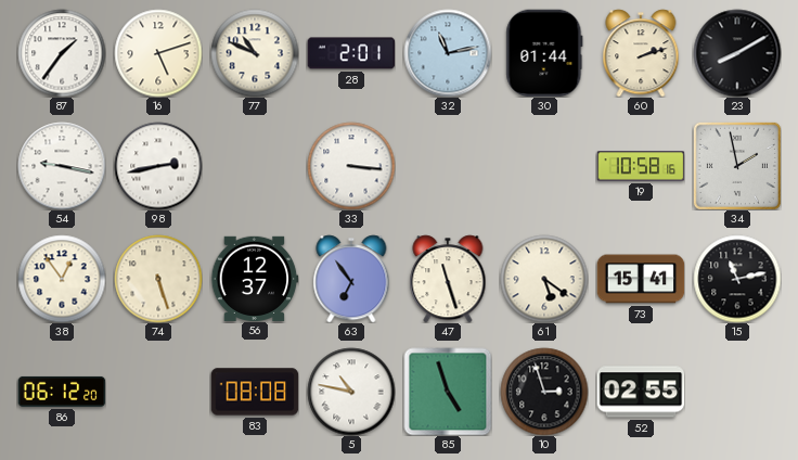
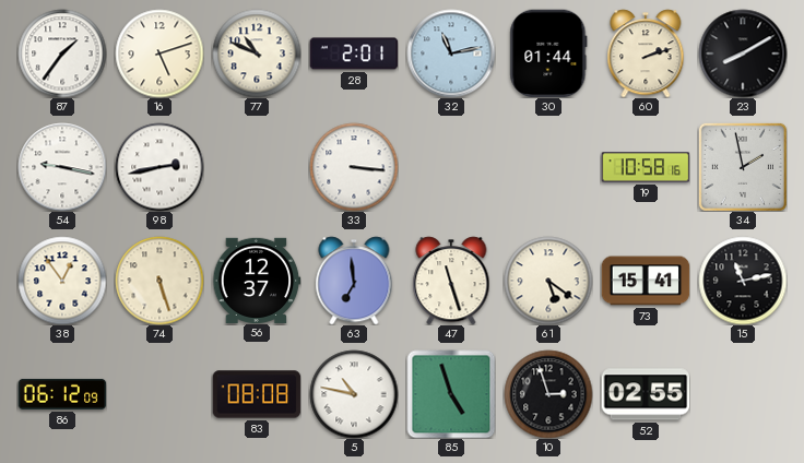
63: 6:54 -> 6:59
86: 06:12:20 -> 06:12:09
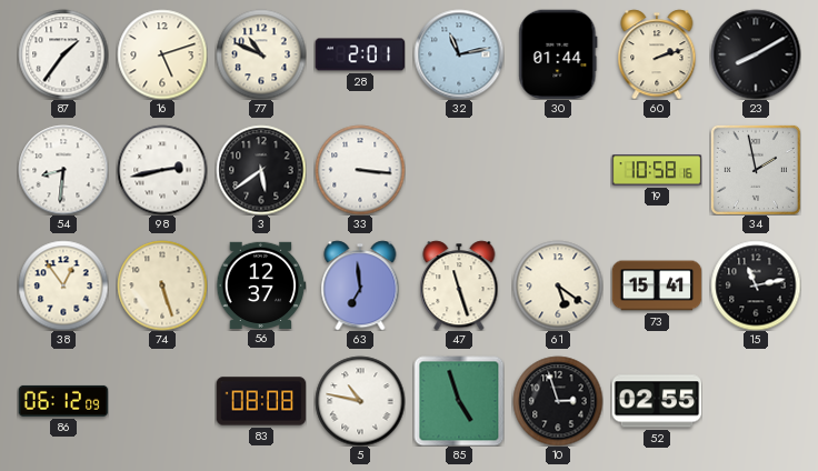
54: 9:17 -> 8:31
3: none -> 5:39
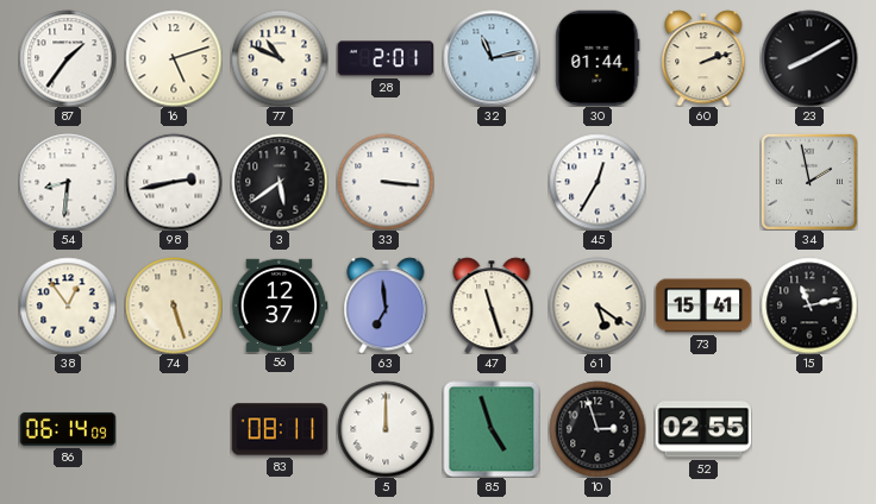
45: none -> 12:35
19: 10:58 -> none
86: 06:12 -> 06:14
83: 08:08 -> 08:11
5: 10:47 -> 12:00
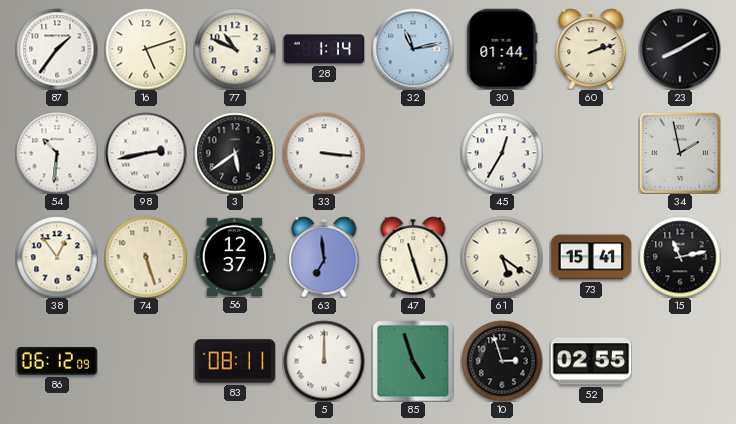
28: 2:01 -> 1:14
54: 8:31 -> 10:31
86: 06:14 -> 06:12
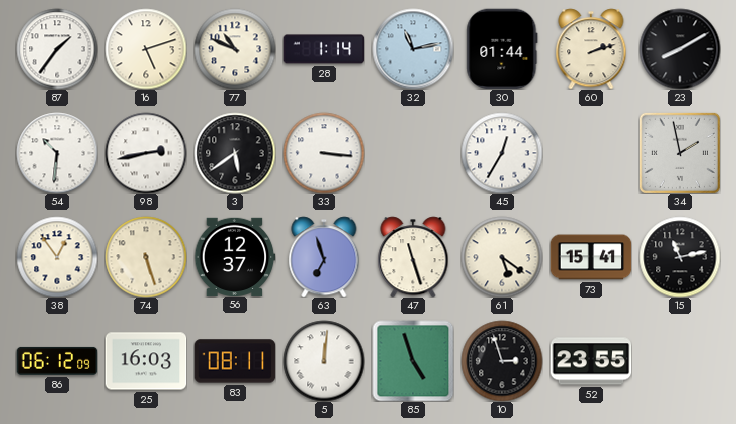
63: 6:59 -> 6:57
25: none -> 16:03
5: 12:00 -> 12:01
52: 02:55 -> 23:55
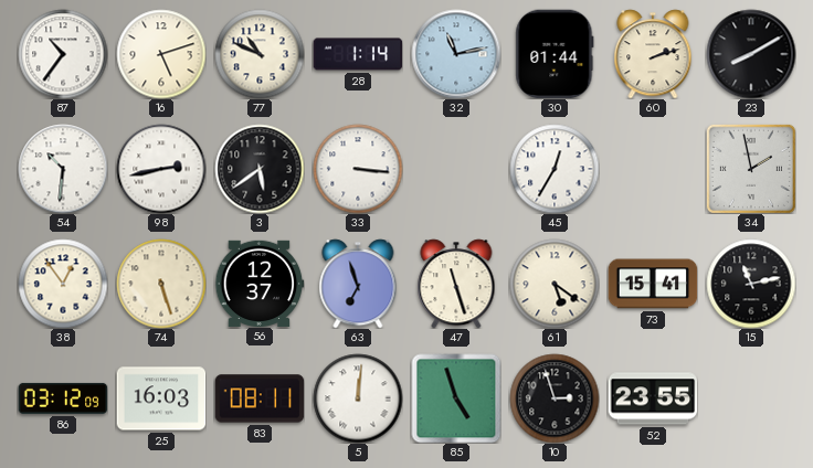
87: 1:36 -> 10:36
86: 06:12 -> 03:12
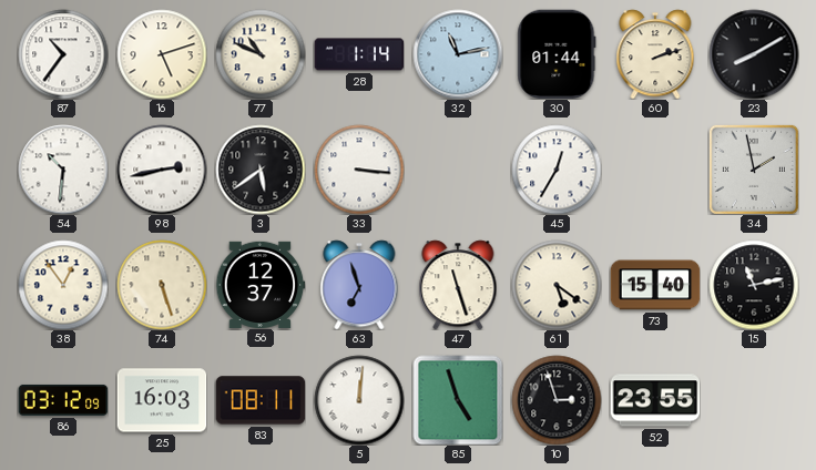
73: 15:41 -> 15:40
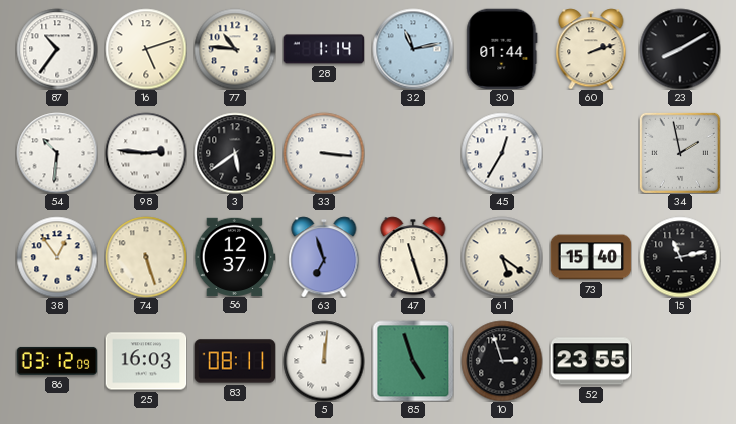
77: 10:49 -> 10:46
98: 2:43 -> 2:46
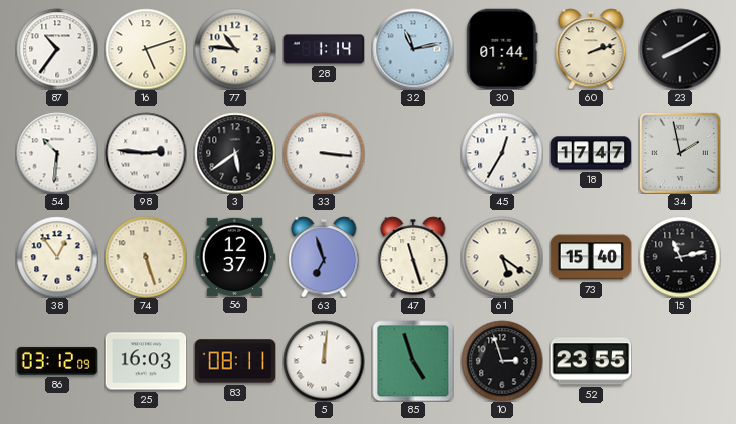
18: none -> 17:47
